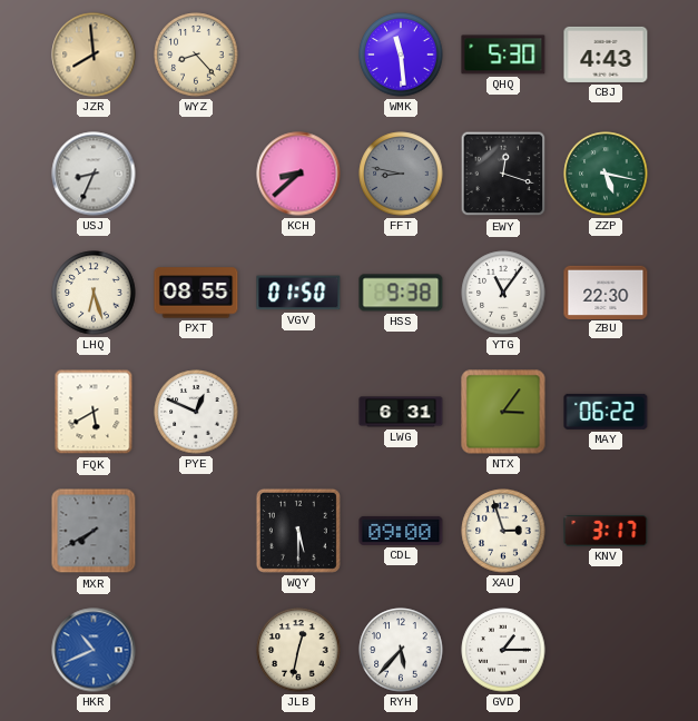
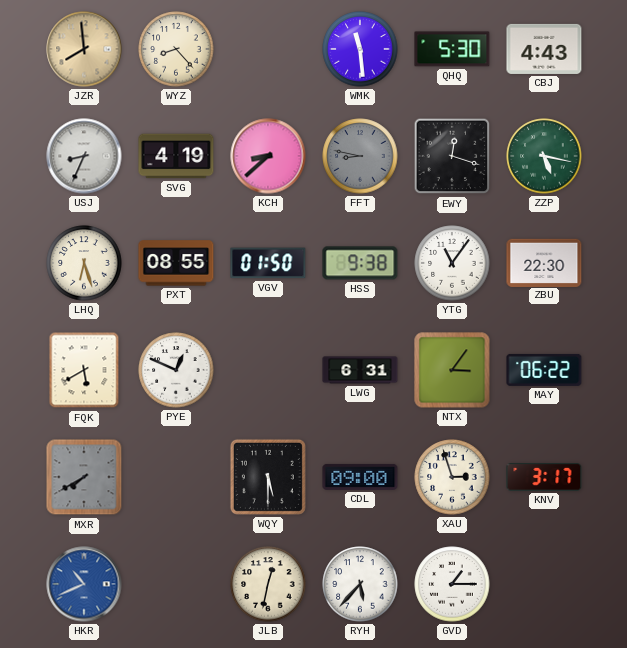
SVG: none -> 4:19
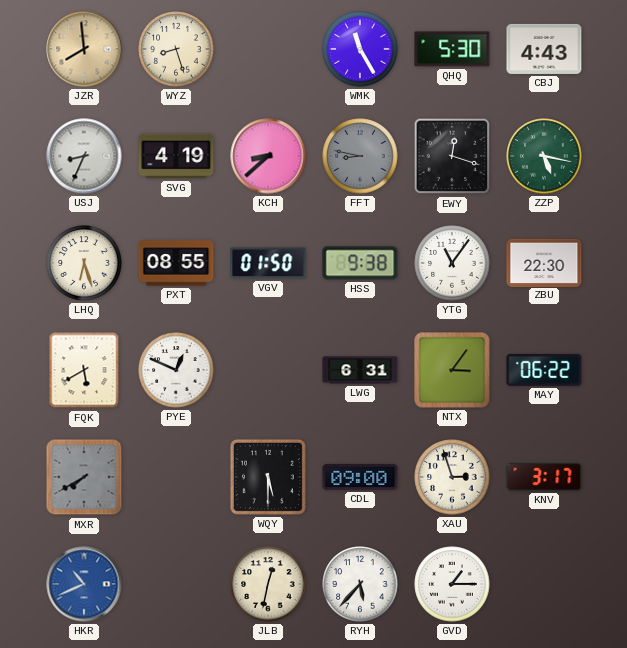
WYZ: 8:23 -> 8:27
WMK: 11:29 -> 11:25
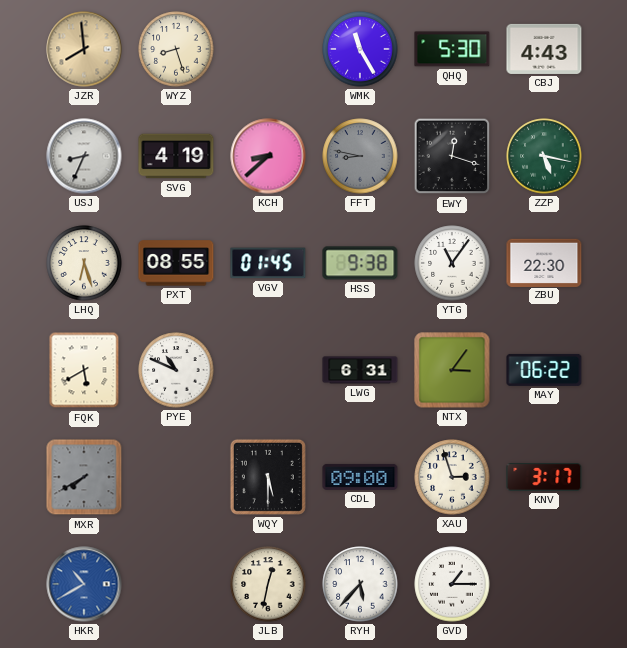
VGV: 01:50 -> 01:45
PYE: 12:49 -> 10:49
HKR: 10:41 -> 10:40
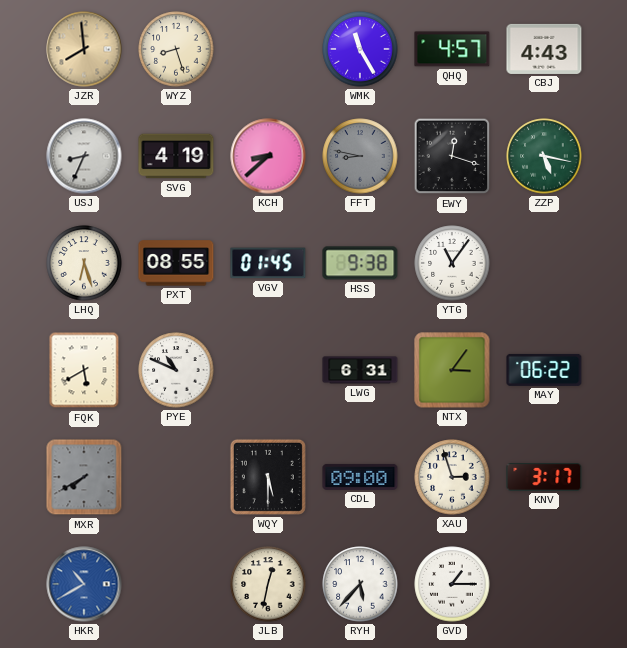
QHQ: 5:30 -> 4:57
ZBU: 22:30 -> none
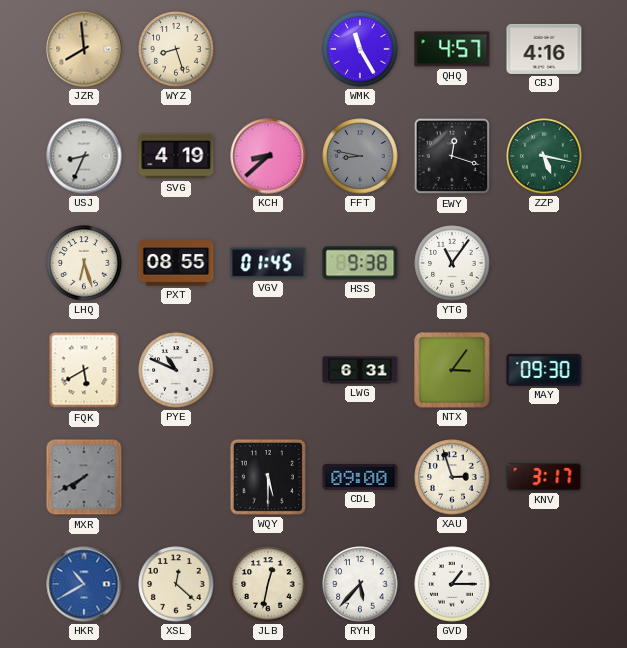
CBJ: 4:43 -> 4:16
MAY: 06:22 -> 09:30
XSL: none -> 12:22
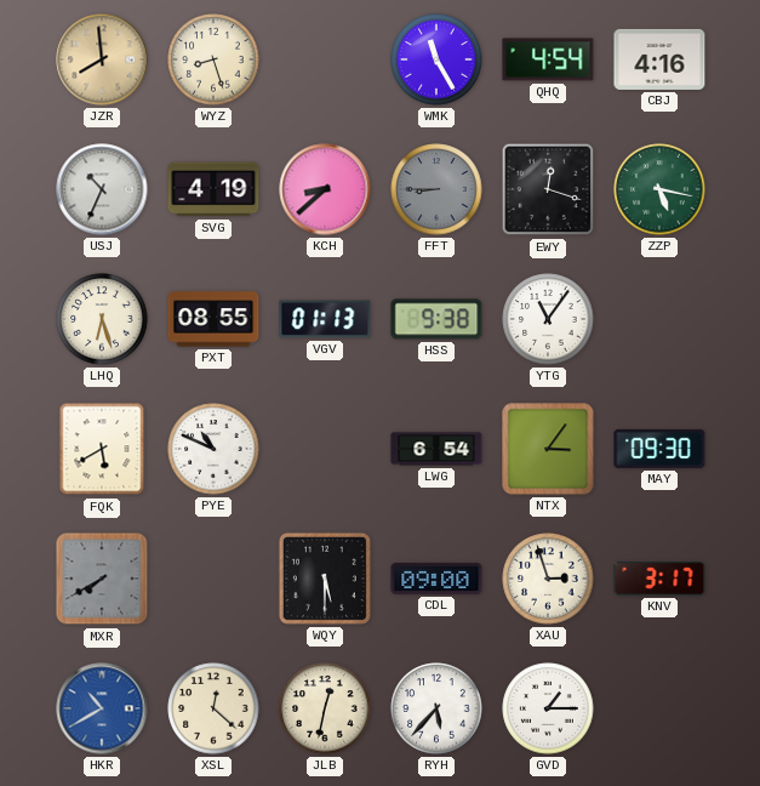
QHQ: 4:57 -> 4:54
USJ: 8:34 -> 10:34
FFT: 8:47 -> 8:45
VGV: 01:45 -> 01:13
LWG: 6:31 -> 6:54
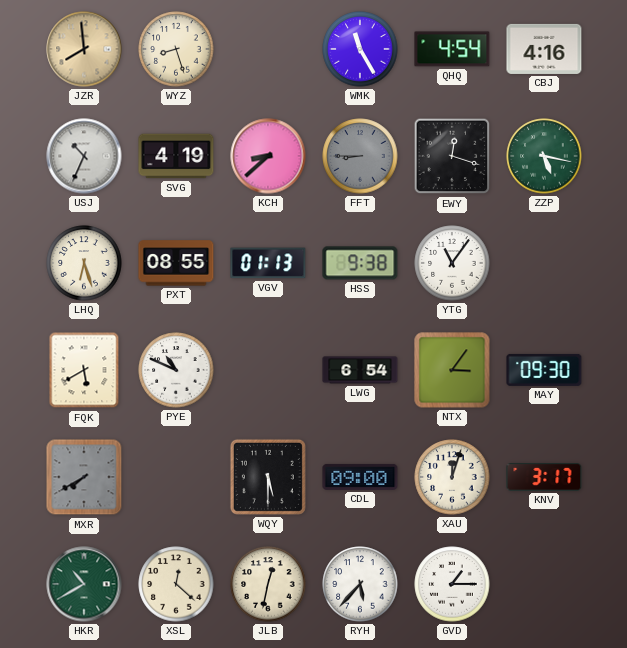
XAU: 2:57 -> 12:03
HKR dial: blue -> green
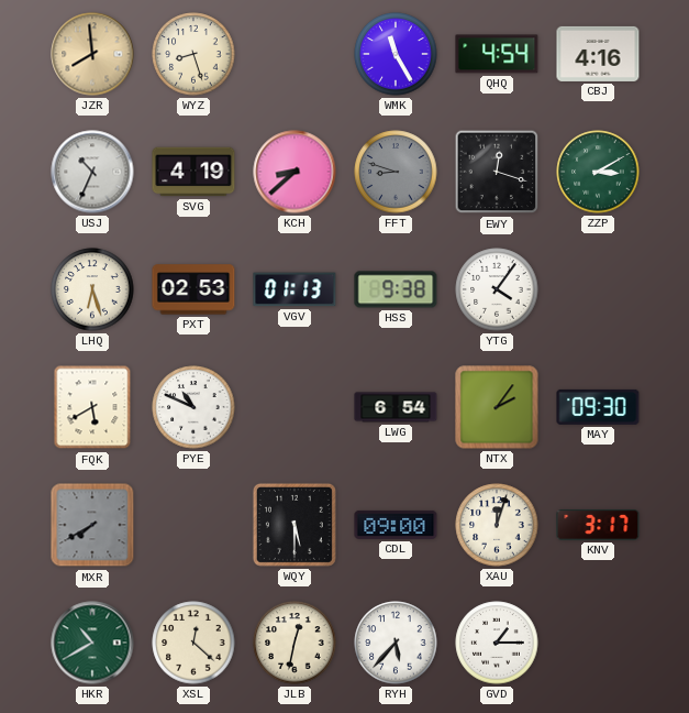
FFT: 8:45 -> 8:48
ZZP: 5:17 -> 3:10
PXT: 08:55 -> 02:53
YTG: 11:06 -> 4:06
NTX: 3:06 -> 2:06
